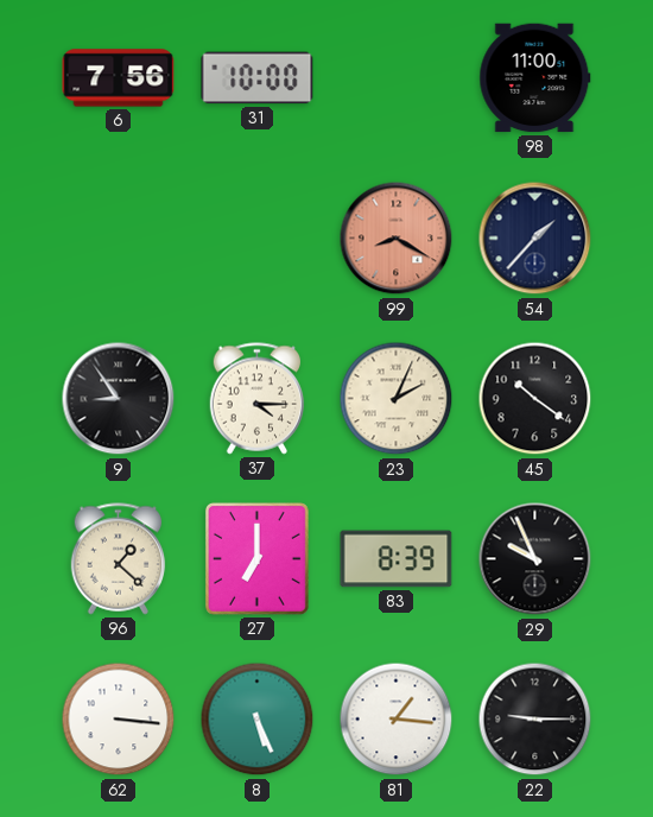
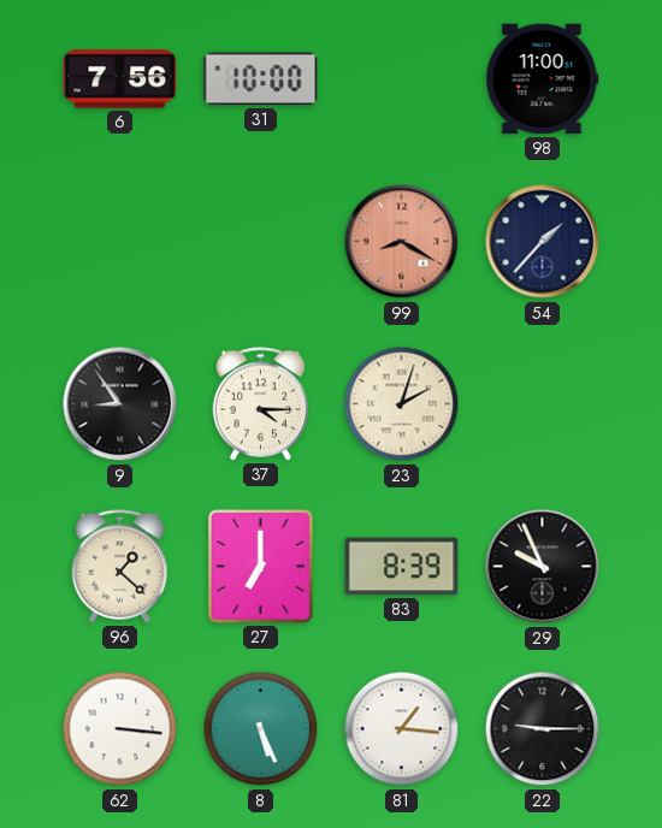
23: 2:04 -> 2:03
45: 10:21 -> none
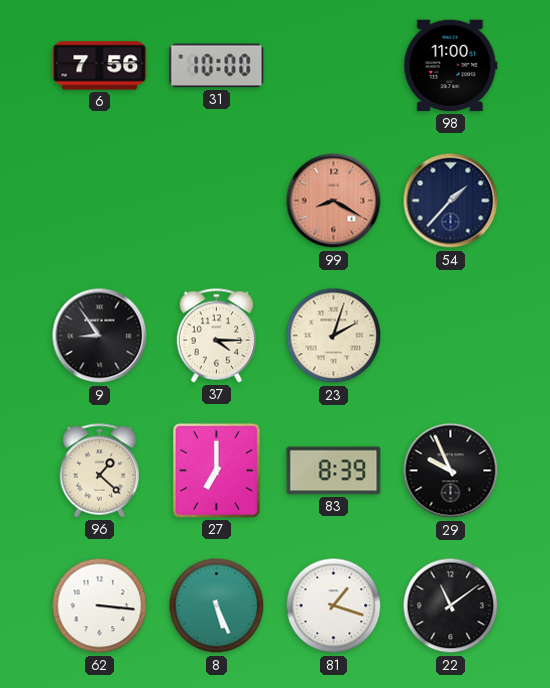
81: 1:16 -> 1:18
22: 9:15 -> 11:09
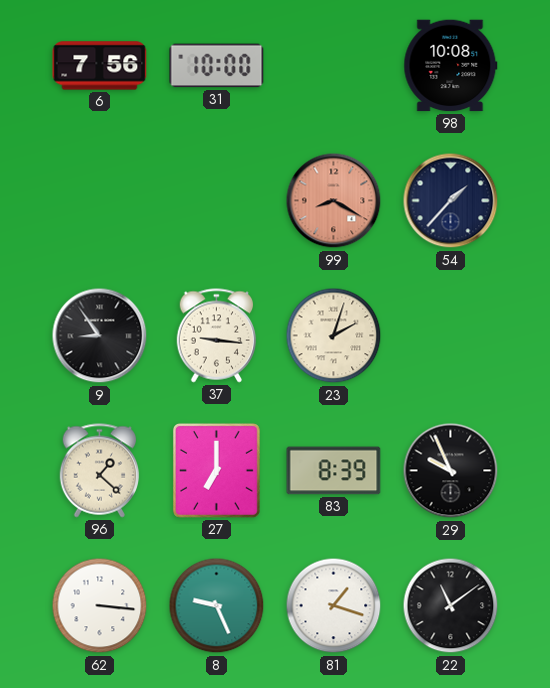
98: 11:00 -> 10:08
37: 4:15 -> 9:16
8: 5:26 -> 9:26
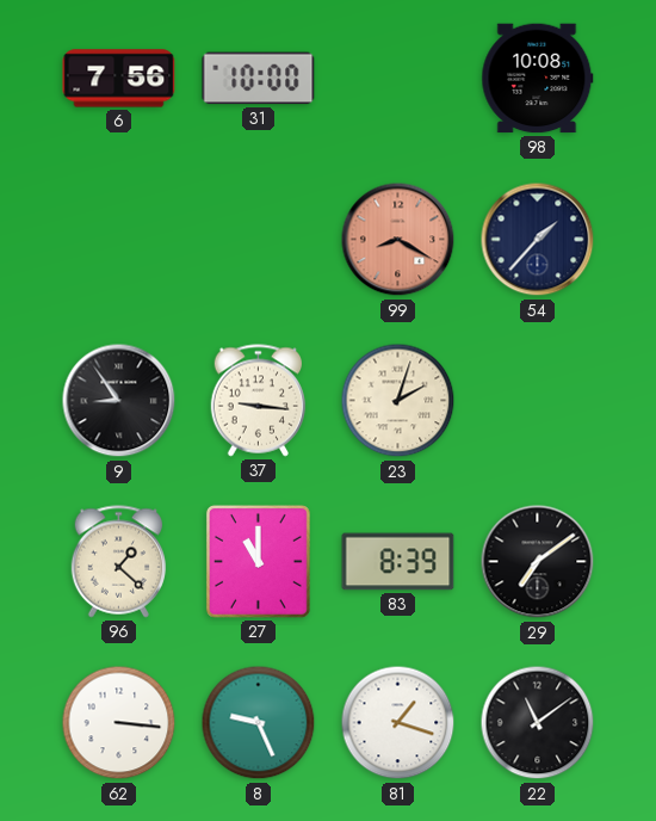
27: 7:00 -> 11:00
29: 9:56 -> 7:09
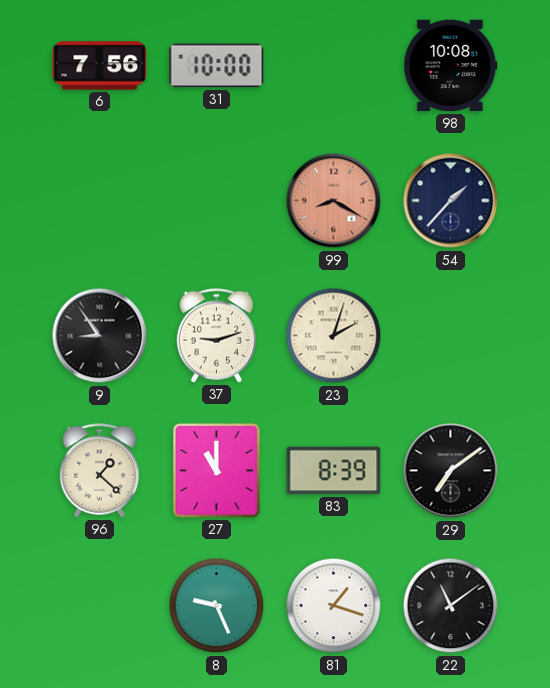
37: 9:16 -> 9:12
62: 3:16 -> none
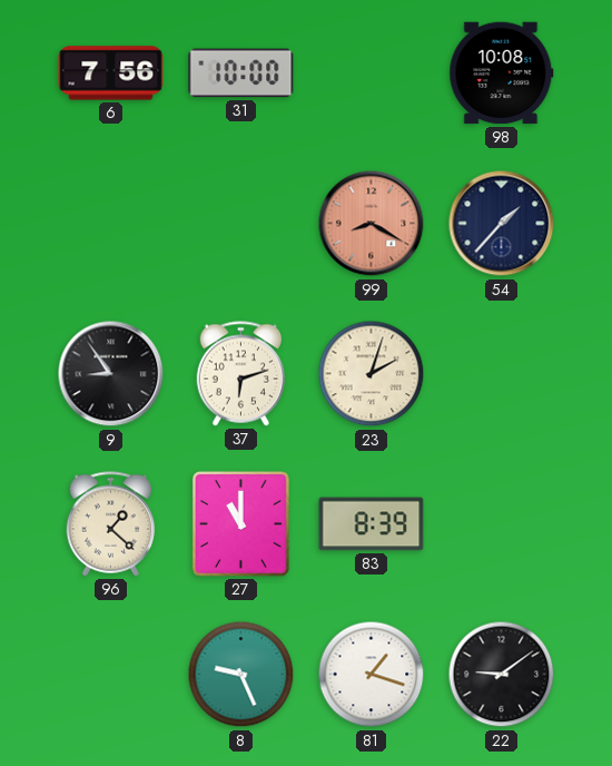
37: 9:12 -> 6:12
29: 7:09 -> none
22: 11:09 -> 9:09
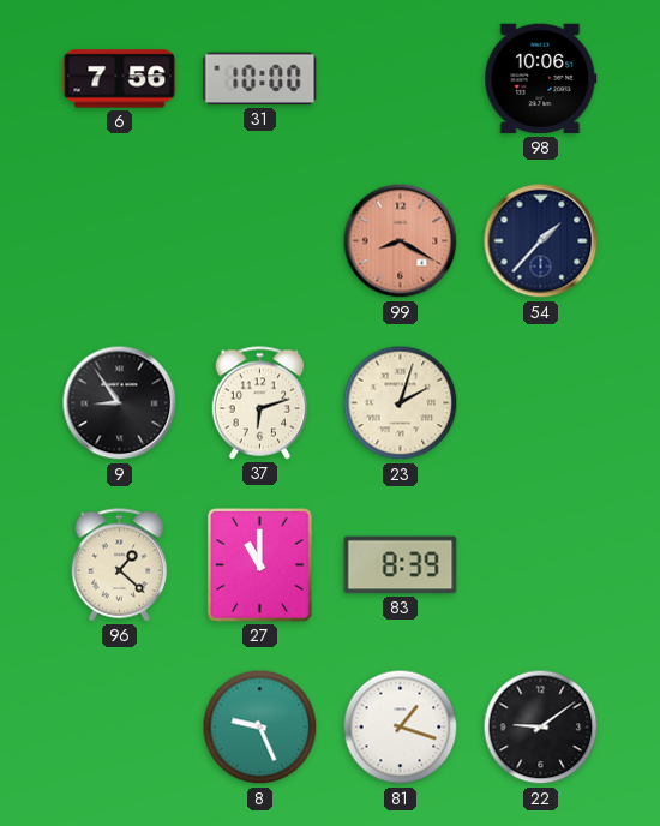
98: 10:08 -> 10:06
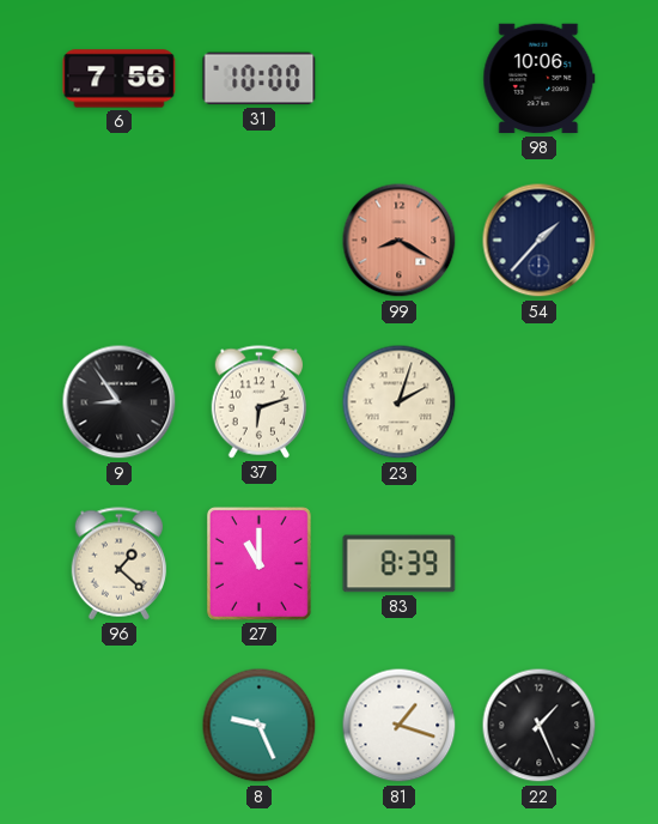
22: 9:09 -> 1:26
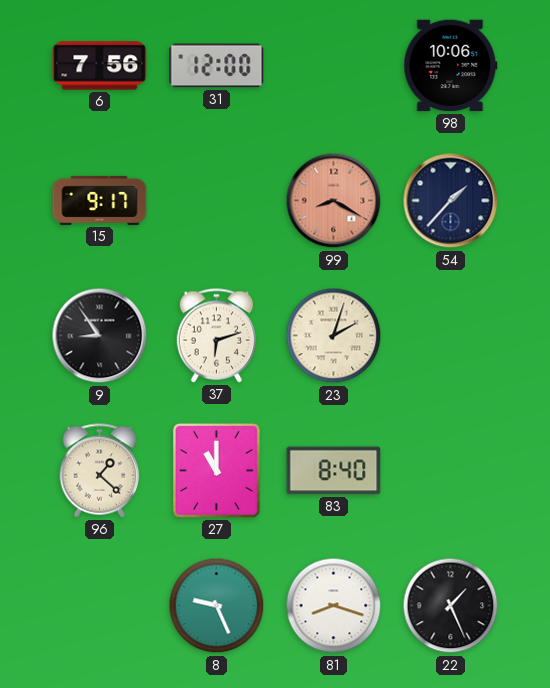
31: 10:00 -> 12:00
15: none -> 9:17
83: 8:39 -> 8:40
81: 1:18 -> 8:18
